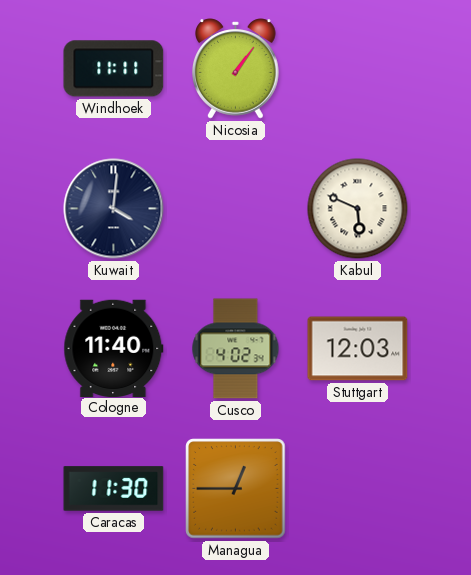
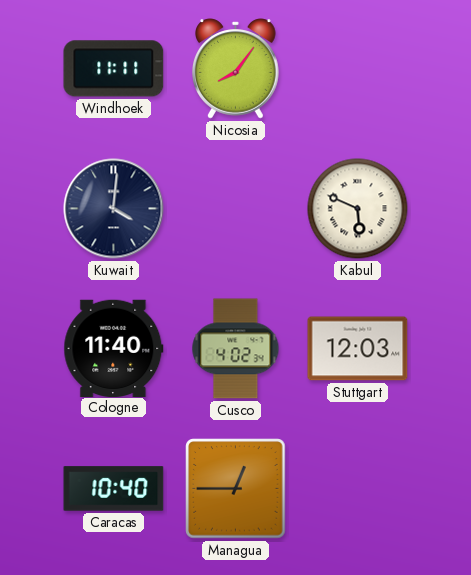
Nicosia: 1:06 -> 8:06
Caracas: 11:30 -> 10:40
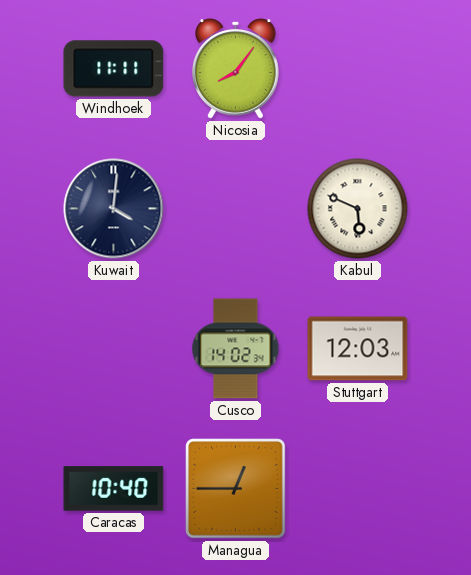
Cologne: 11:40 -> none
Cusco: 4:02 -> 14:02
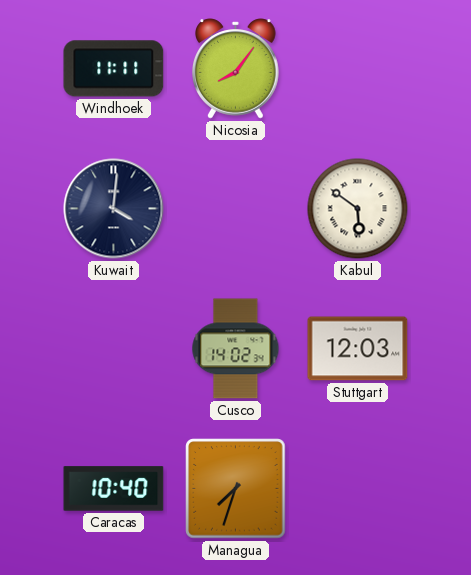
Kabul: 5:49 -> 5:51
Managua: 12:45 -> 7:33
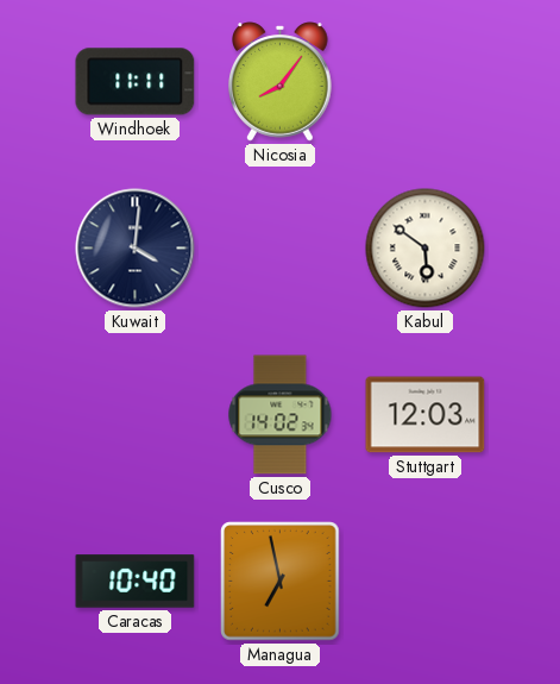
Managua: 7:33 -> 6:58
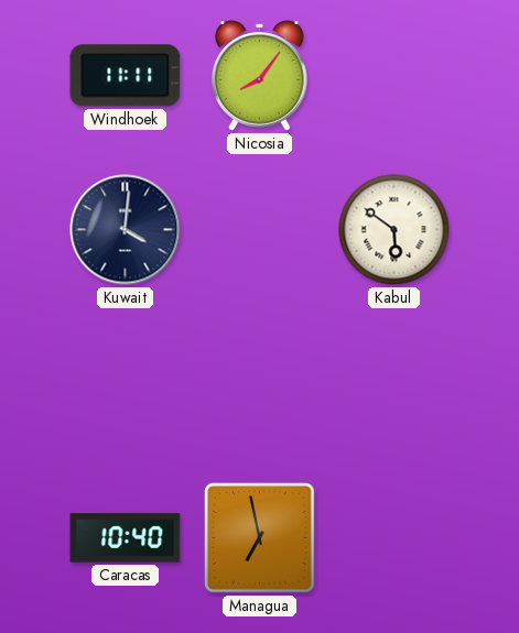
Cusco: 14:02 -> none
Stuttgart: 12:03 -> none
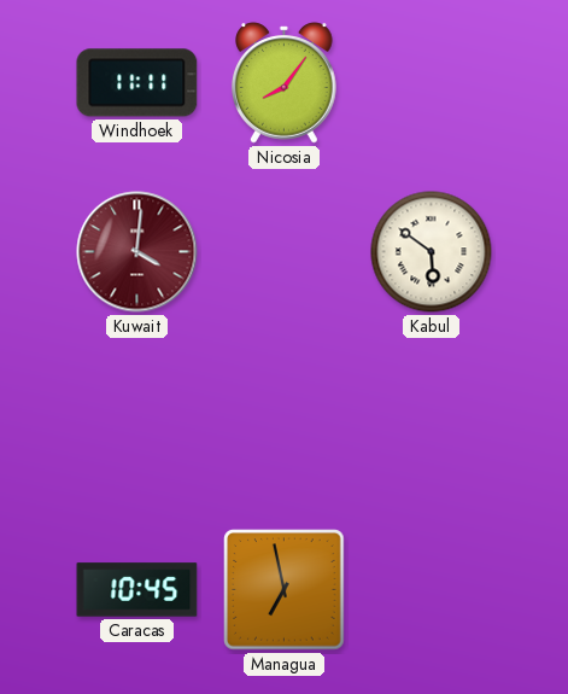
Kuwait dial: navy -> burgundy
Caracas: 10:40 -> 10:45
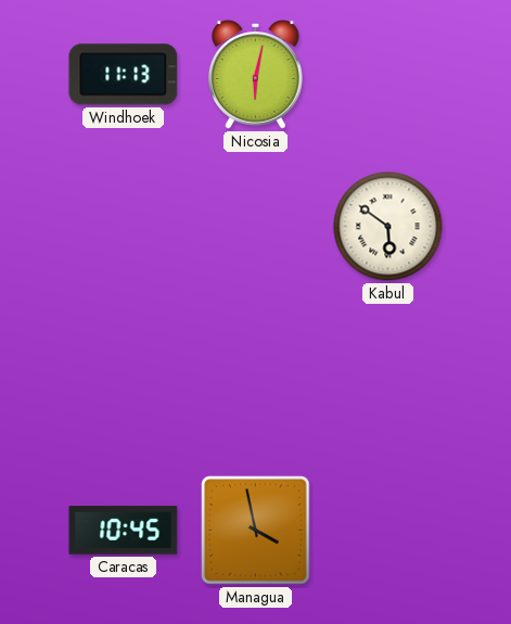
Windhoek: 11:11 -> 11:13
Nicosia: 8:06 -> 6:02
Kuwait: 4:01 -> none
Managua: 6:58 -> 3:58
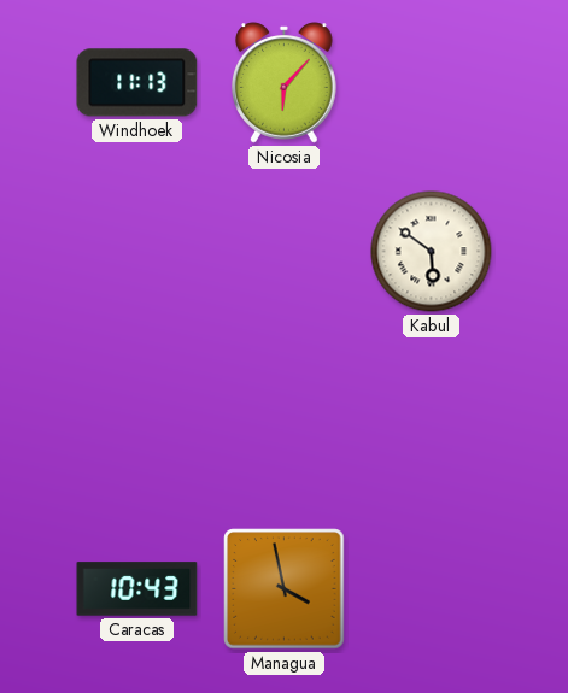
Nicosia: 6:02 -> 6:07
Caracas: 10:45 -> 10:43
